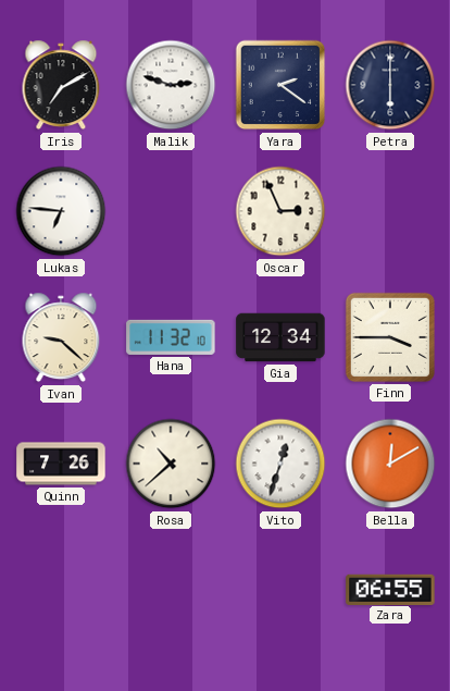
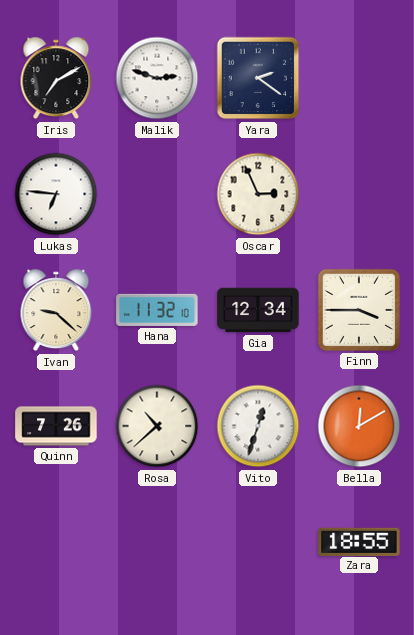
Petra: 6:00 -> none
Zara: 06:55 -> 18:55
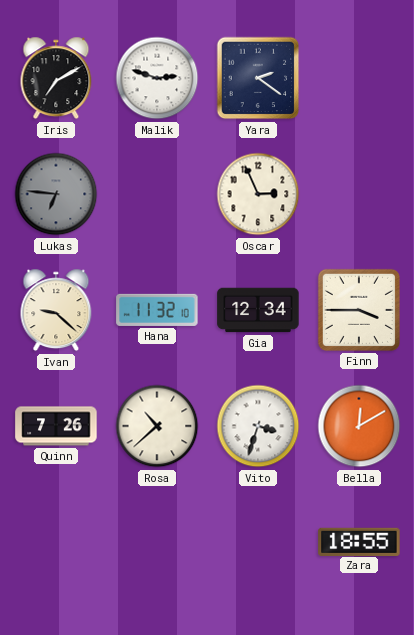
Lukas dial: white -> grey
Vito: 12:33 -> 3:33
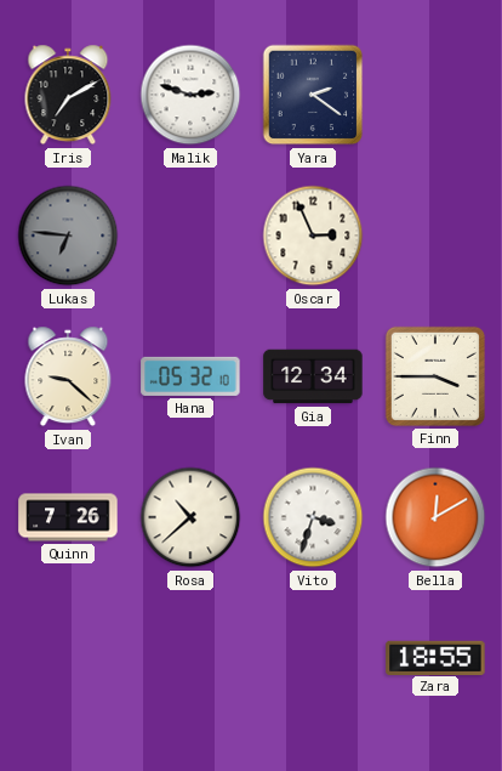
Hana: 11:32 -> 05:32
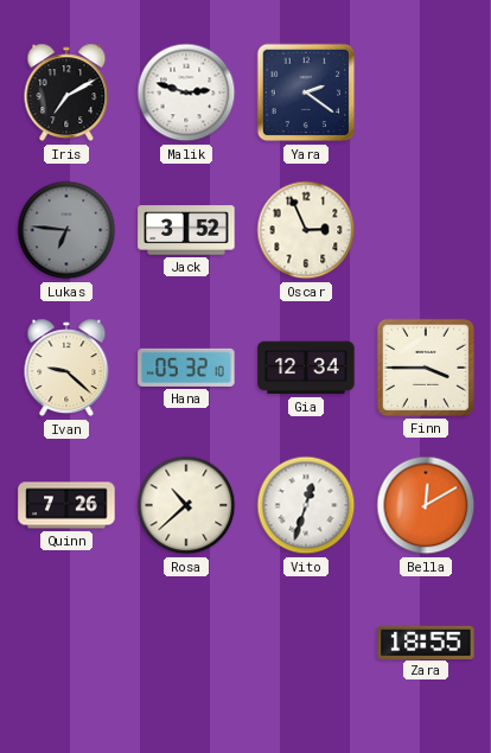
Jack: none -> 3:52
Vito: 3:33 -> 12:33
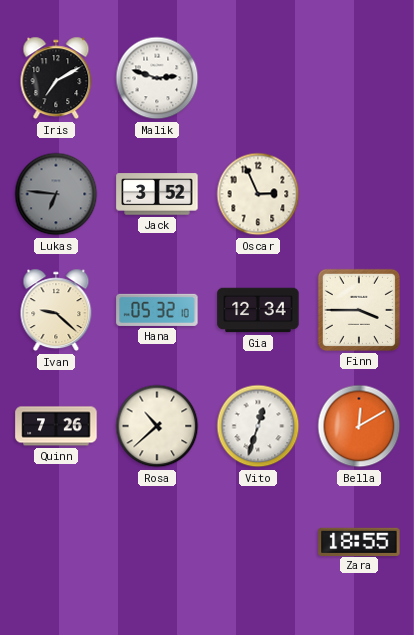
Yara: 2:21 -> none
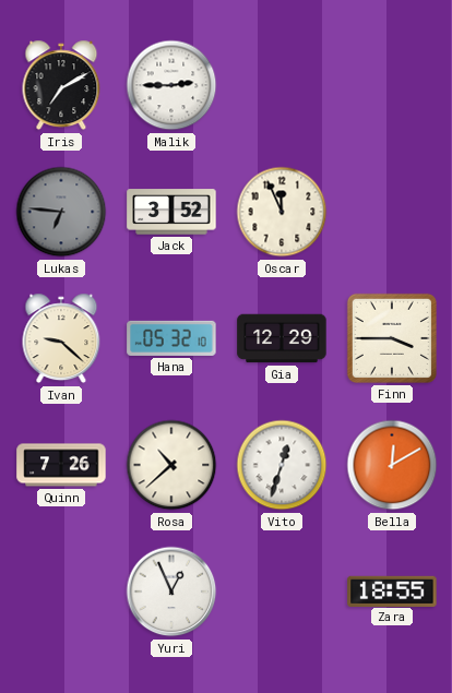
Malik: 2:48 -> 2:45
Oscar: 2:56 -> 11:56
Gia: 12:34 -> 12:29
Yuri: none -> 12:56
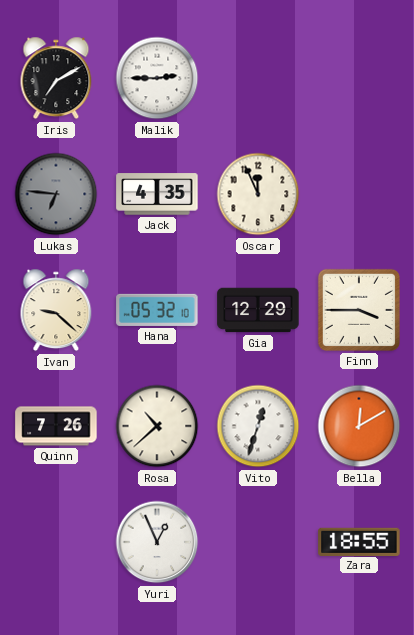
Jack: 3:52 -> 4:35
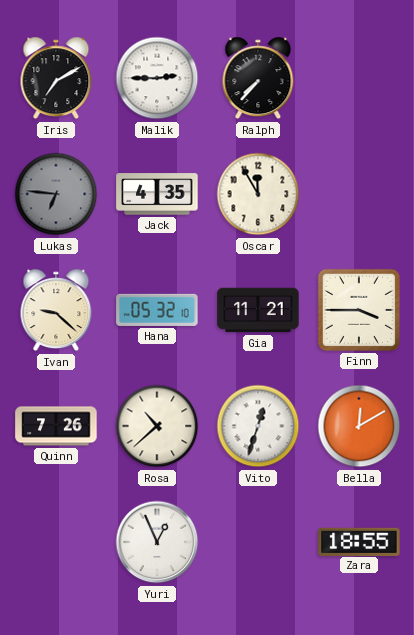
Ralph: none -> 7:37
Oscar: 11:56 -> 11:55
Gia: 12:29 -> 11:21
